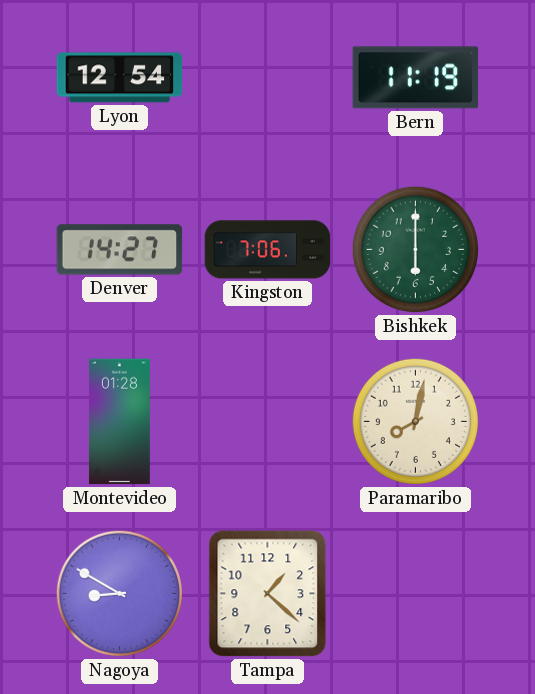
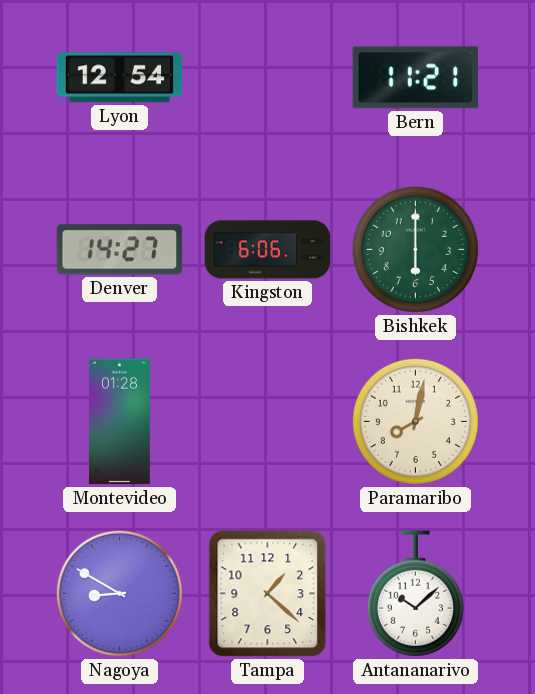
Bern: 11:19 -> 11:21
Kingston: 7:06 -> 6:06
Antananarivo: none -> 10:08
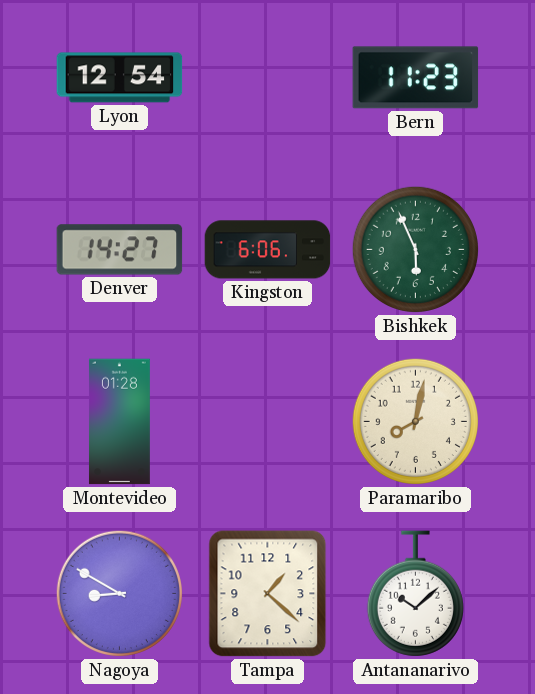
Bern: 11:21 -> 11:23
Bishkek: 6:00 -> 5:56
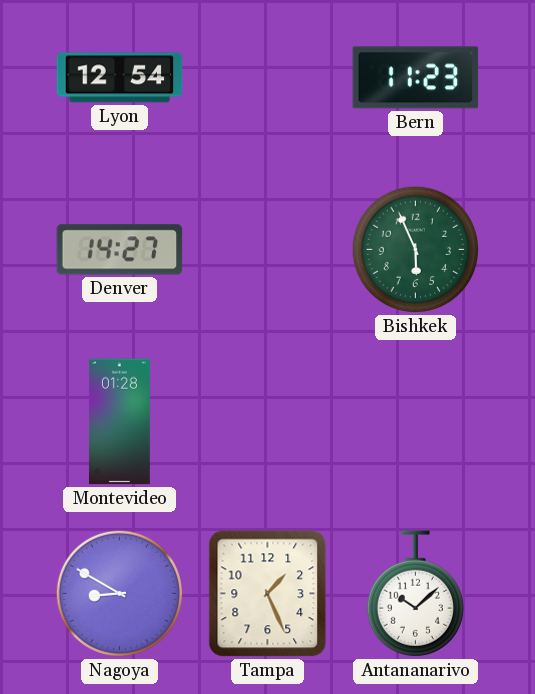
Kingston: 6:06 -> none
Paramaribo: 8:02 -> none
Tampa: 1:22 -> 1:26
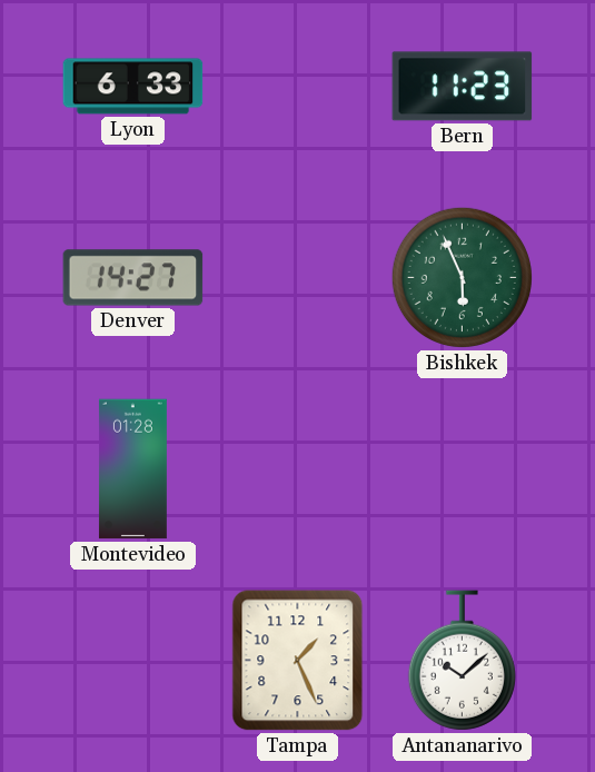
Lyon: 12:54 -> 6:33
Nagoya: 8:50 -> none
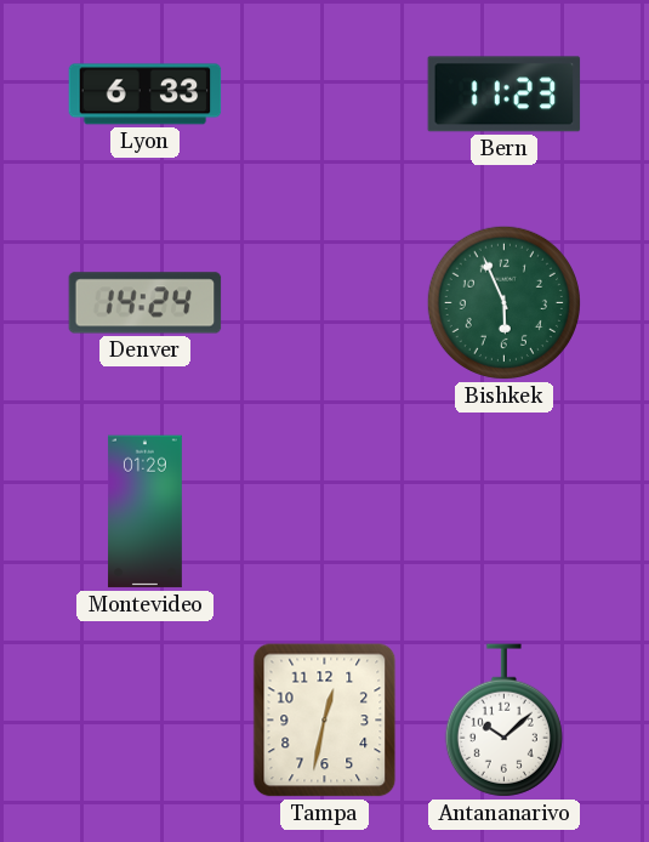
Denver: 14:27 -> 14:24
Montevideo: 01:28 -> 01:29
Tampa: 1:26 -> 12:32
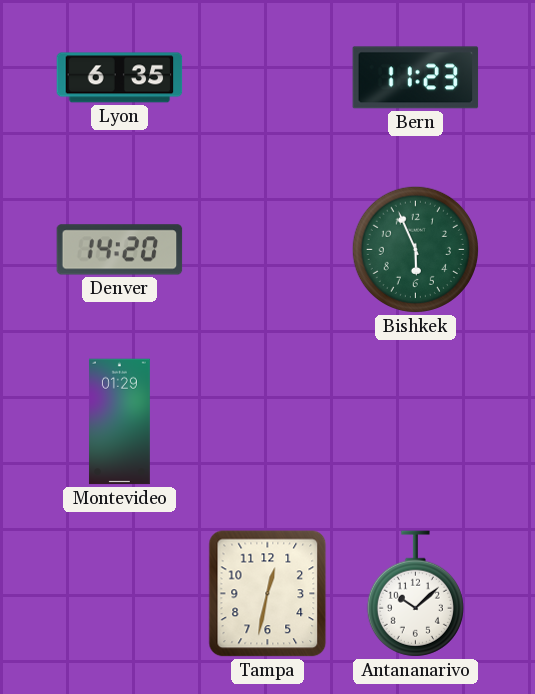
Lyon: 6:33 -> 6:35
Denver: 14:24 -> 14:20
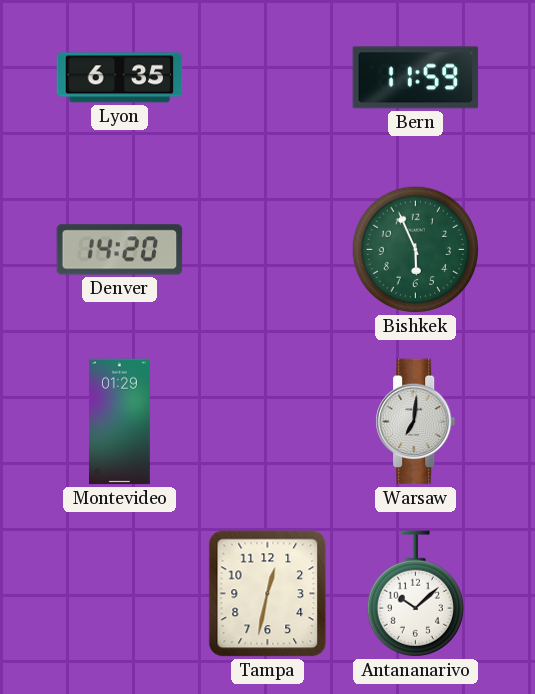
Bern: 11:23 -> 11:59
Warsaw: none -> 7:01
